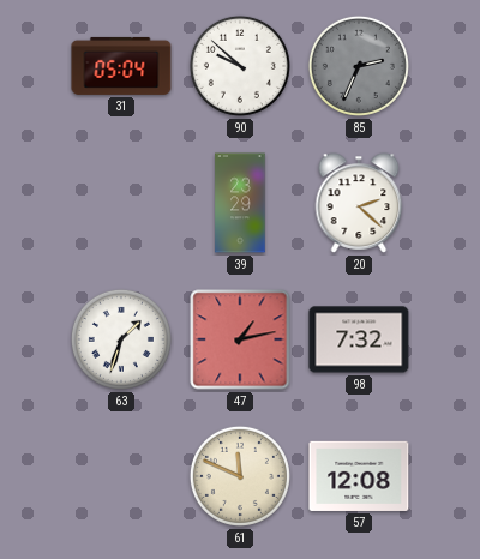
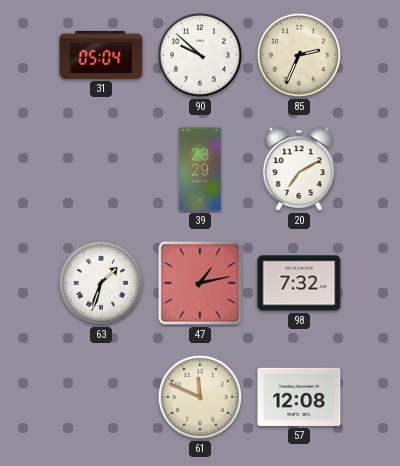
85 dial: grey -> cream
20: 2:22 -> 7:10
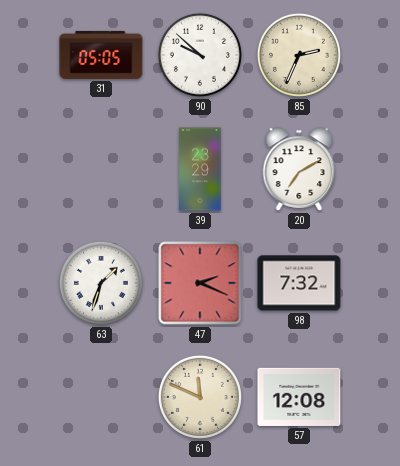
31: 05:04 -> 05:05
47: 1:13 -> 2:19
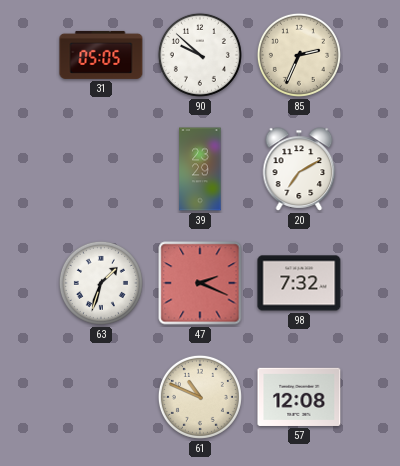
61: 11:49 -> 10:49
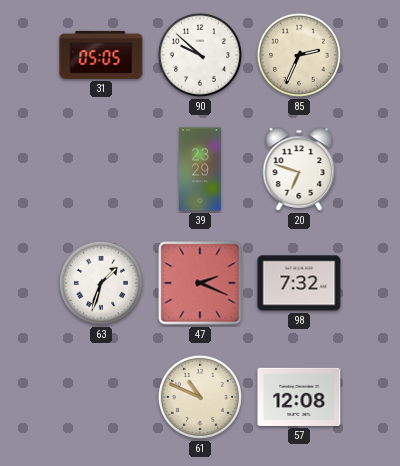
20: 7:10 -> 6:48
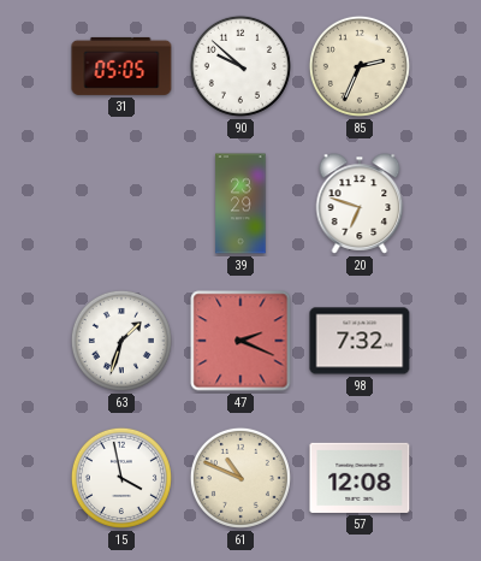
15: none -> 3:58
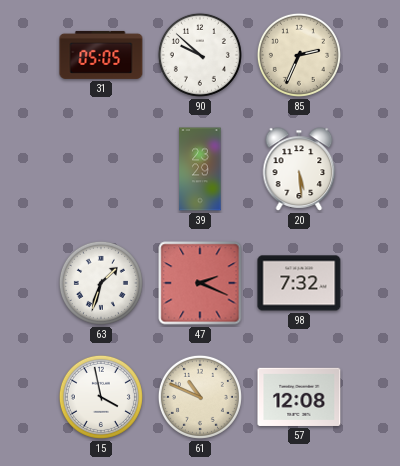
20: 6:48 -> 5:29
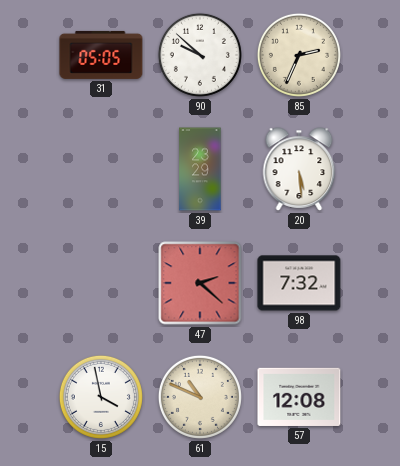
63: 1:33 -> none
47: 2:19 -> 2:22
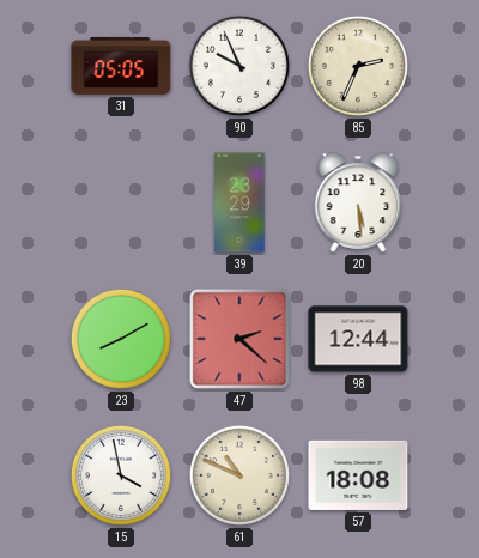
90: 9:52 -> 9:56
23: none -> 8:10
98: 7:32 -> 12:44
57: 12:08 -> 18:08
